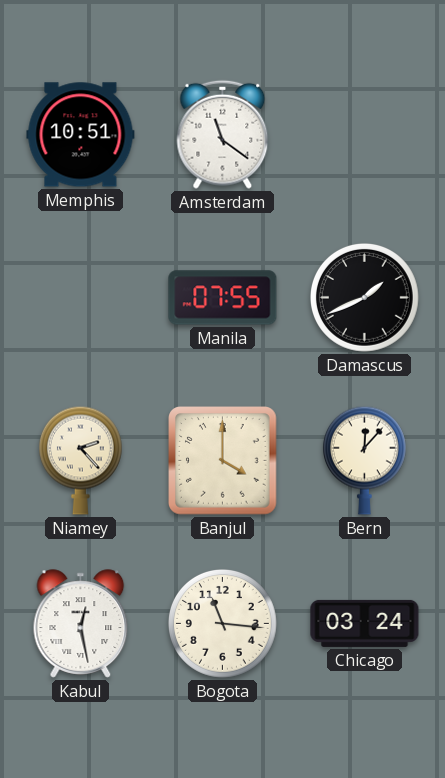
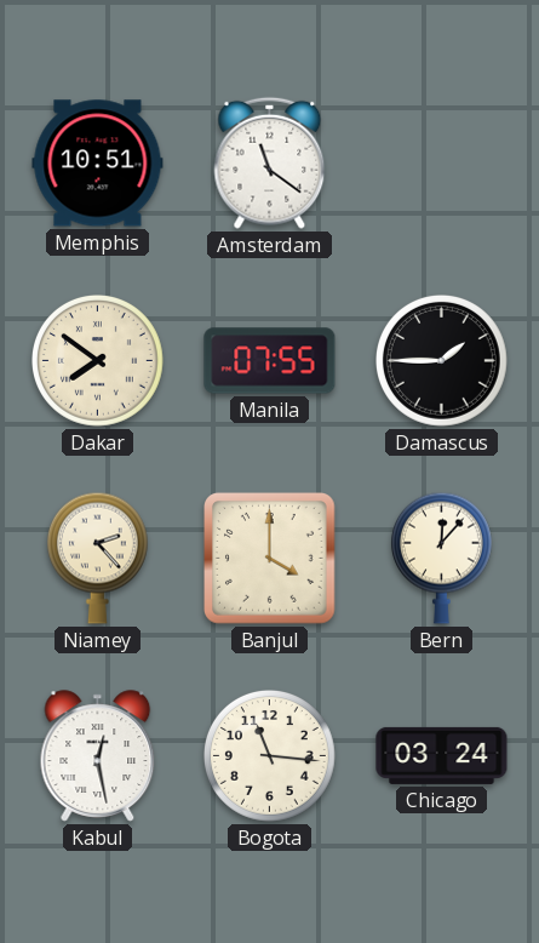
Dakar: none -> 7:51
Damascus: 1:41 -> 1:45
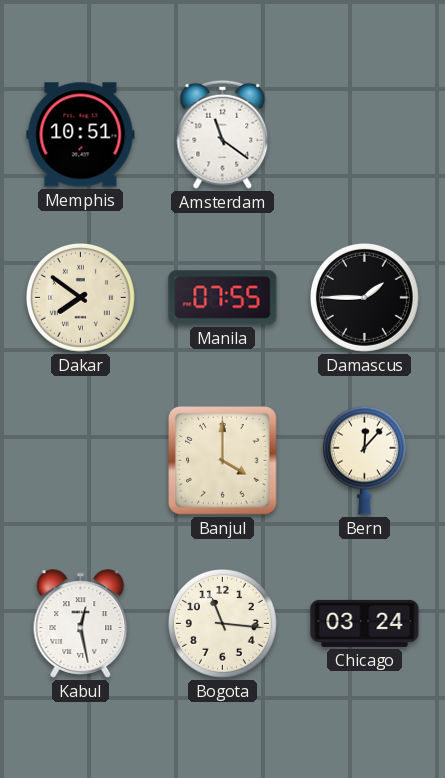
Niamey: 2:23 -> none
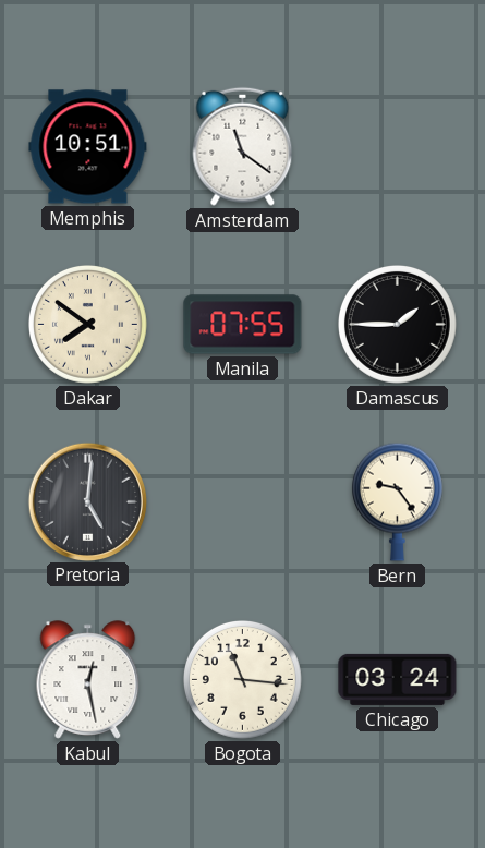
Pretoria: none -> 5:01
Banjul: 4:00 -> none
Bern: 12:07 -> 9:24
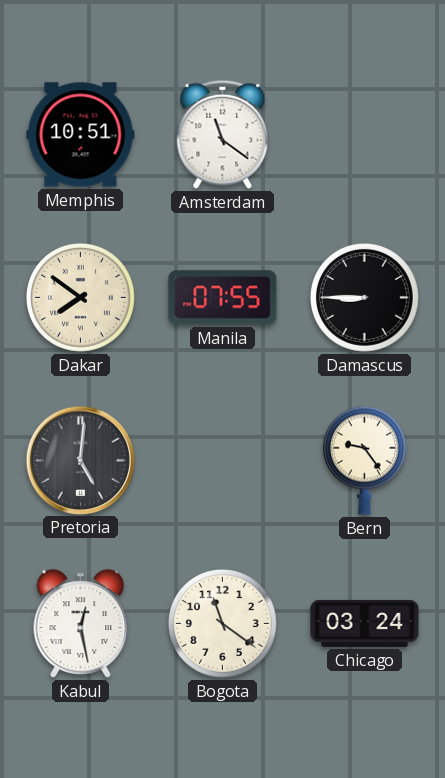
Damascus: 1:45 -> 8:45
Bogota: 11:16 -> 11:21
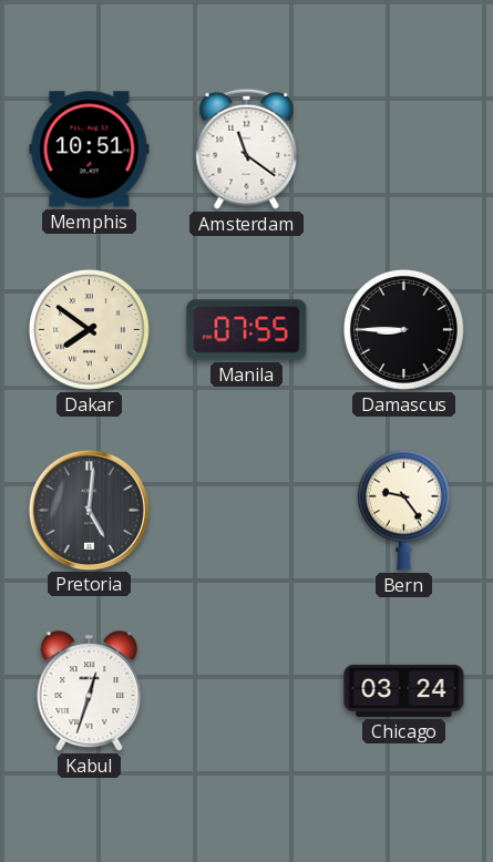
Kabul: 12:28 -> 12:33
Bogota: 11:21 -> none
